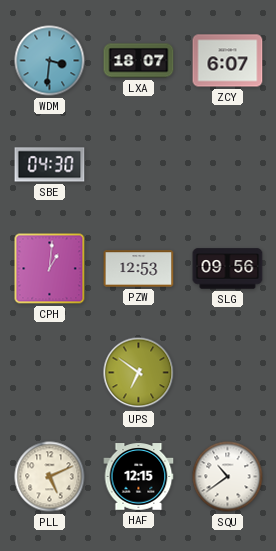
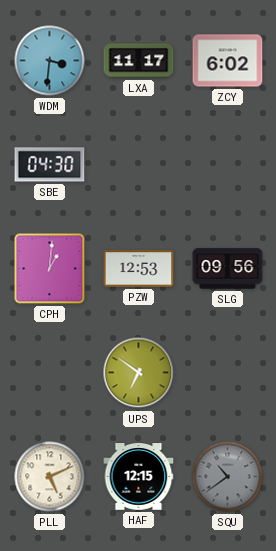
LXA: 18:07 -> 11:17
ZCY: 6:07 -> 6:02
SQU dial: white -> grey
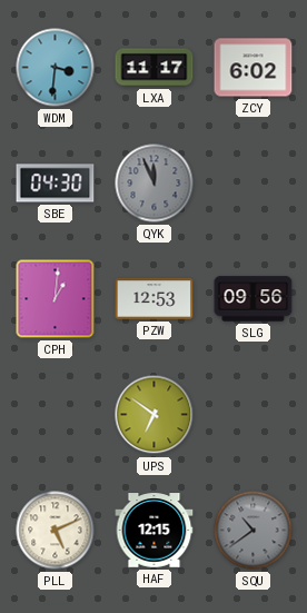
QYK: none -> 11:56
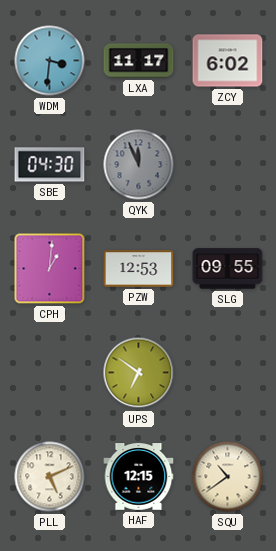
SLG: 09:56 -> 09:55
SQU dial: grey -> cream
